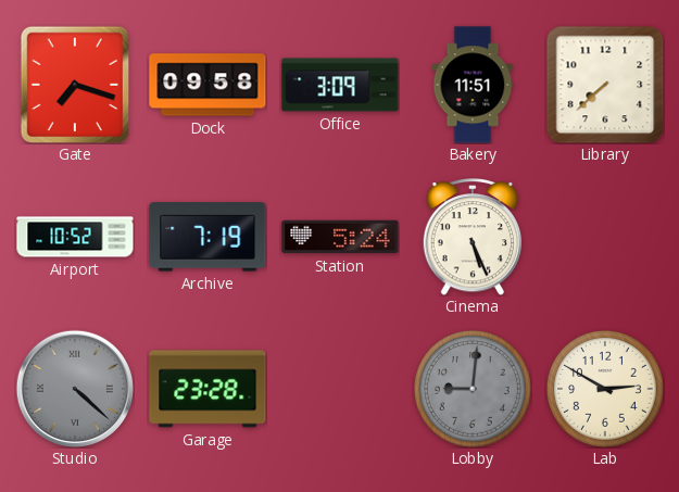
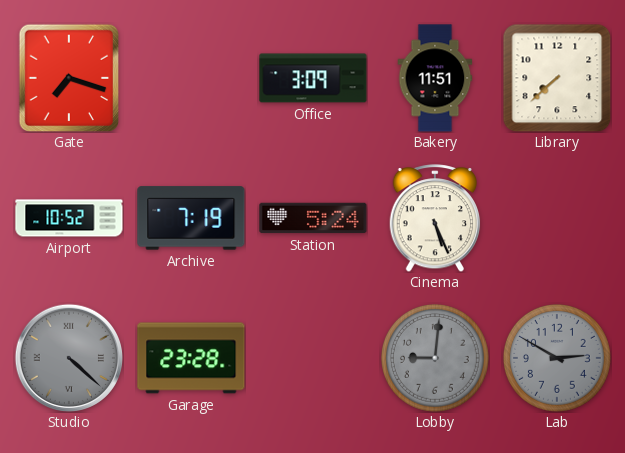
Dock: 09:58 -> none
Lab dial: cream -> grey
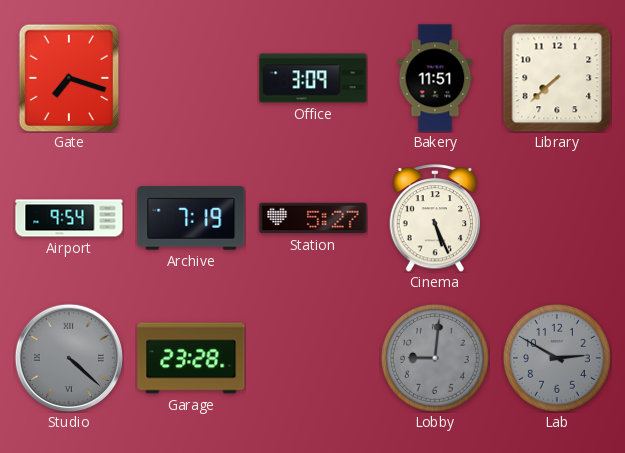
Airport: 10:52 -> 9:54
Station: 5:24 -> 5:27
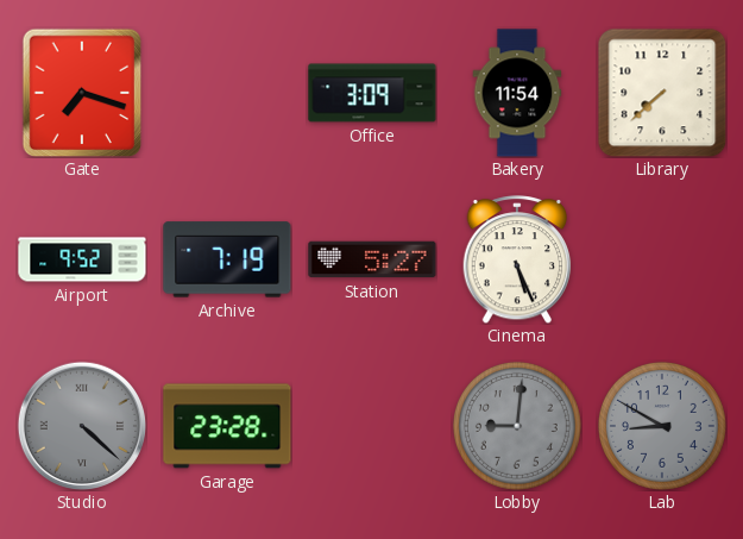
Bakery: 11:51 -> 11:54
Airport: 9:54 -> 9:52
Lab: 2:50 -> 8:50
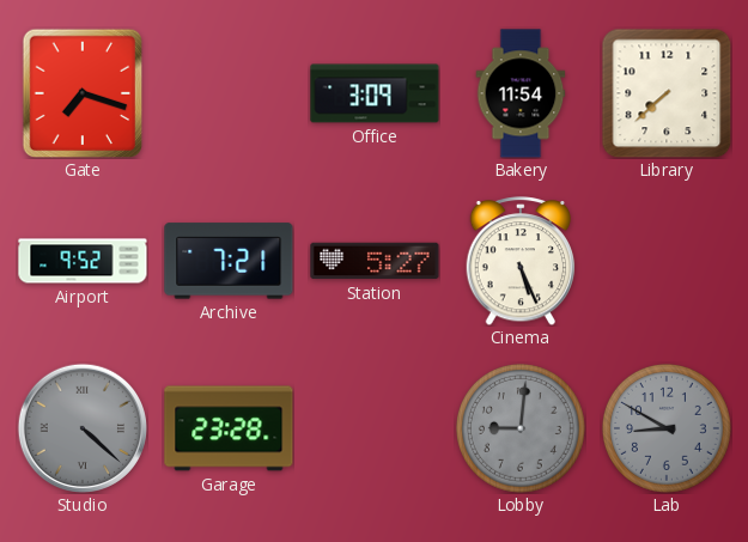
Archive: 7:19 -> 7:21
